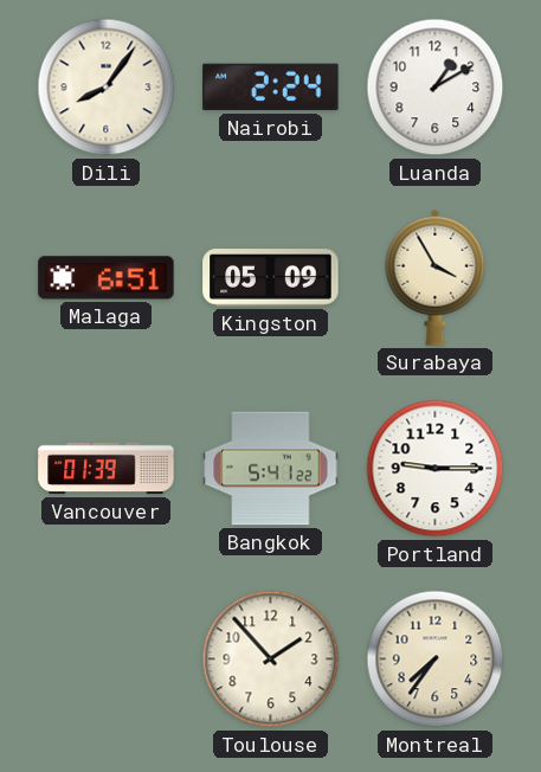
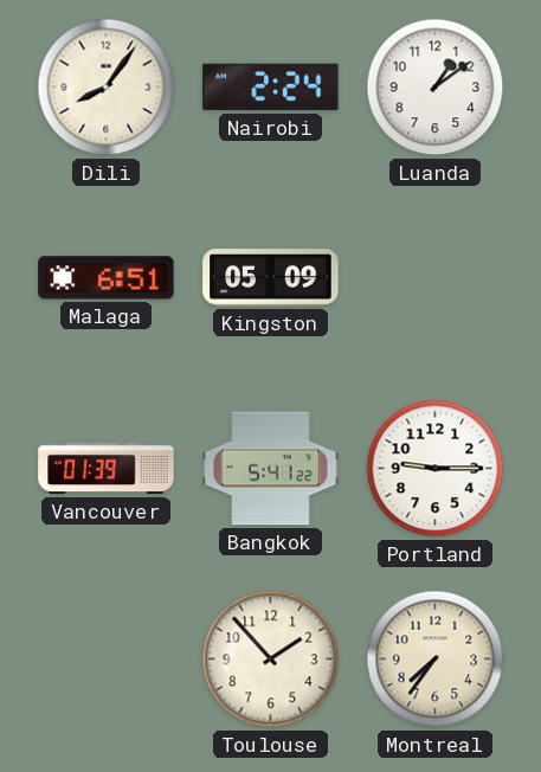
Luanda: 1:10 -> 1:09
Surabaya: 3:55 -> none
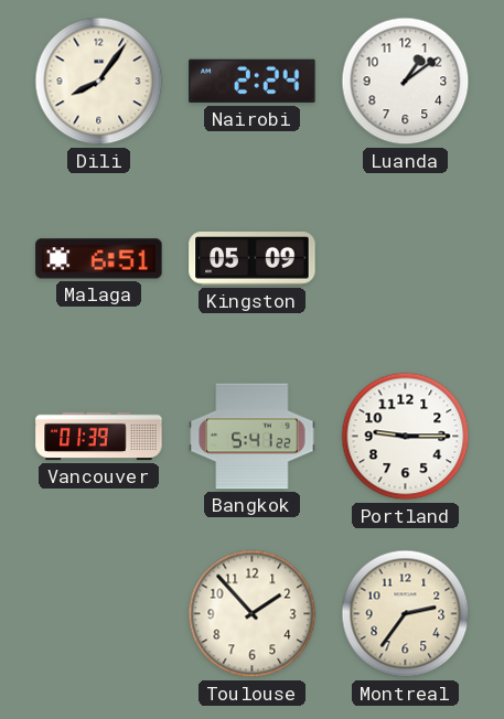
Montreal: 7:36 -> 2:36
